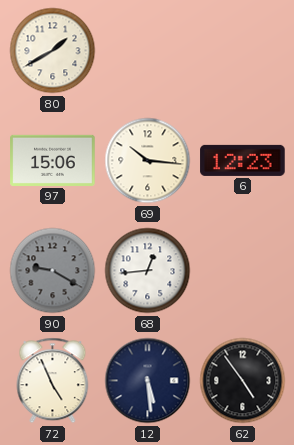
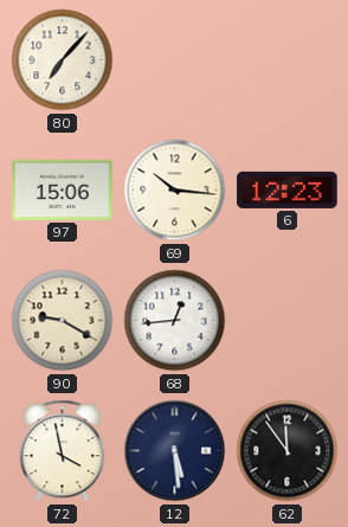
80: 1:40 -> 7:07
90 dial: grey -> cream
72: 4:56 -> 3:58
62: 4:54 -> 11:54
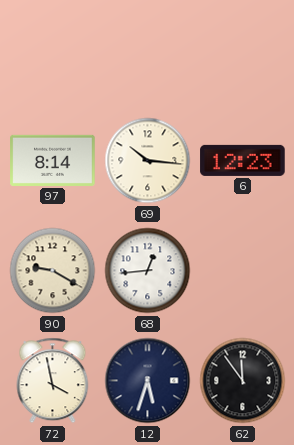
80: 7:07 -> none
97: 15:06 -> 8:14
12: 5:29 -> 5:33
